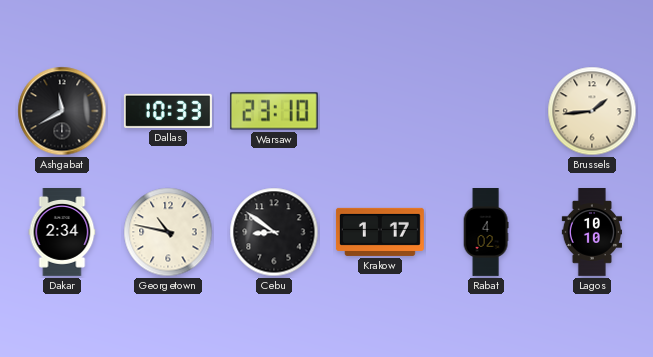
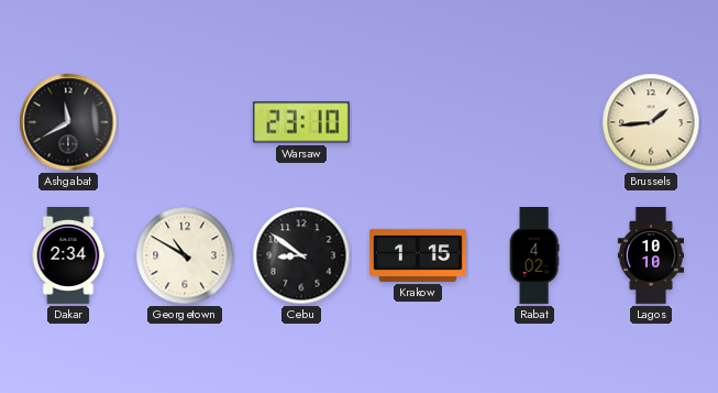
Dallas: 10:33 -> none
Georgetown: 10:47 -> 10:50
Krakow: 1:17 -> 1:15
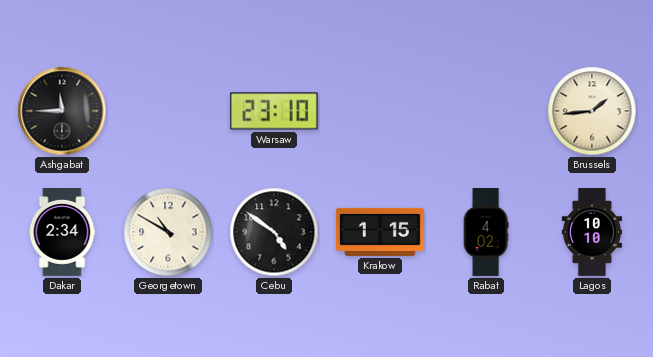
Ashgabat: 11:40 -> 11:45
Cebu: 8:51 -> 4:51
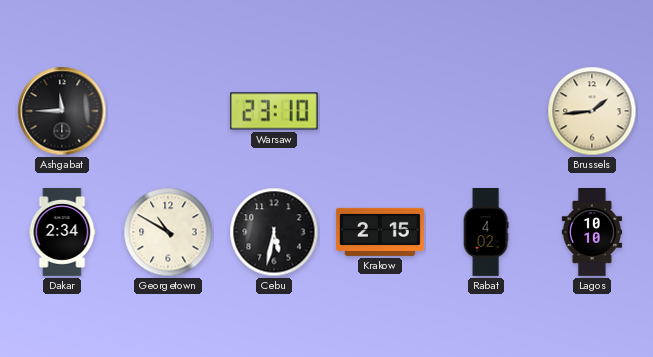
Cebu: 4:51 -> 5:32
Krakow: 1:15 -> 2:15
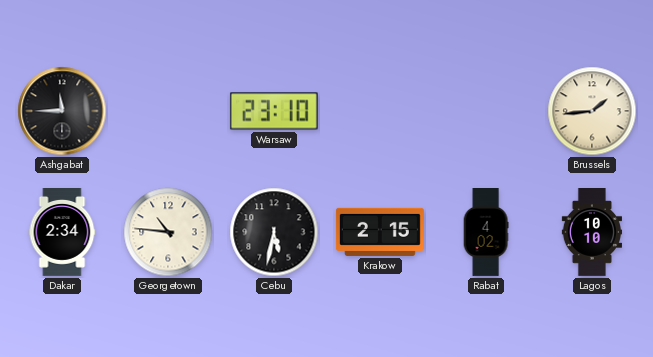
Georgetown: 10:50 -> 10:46
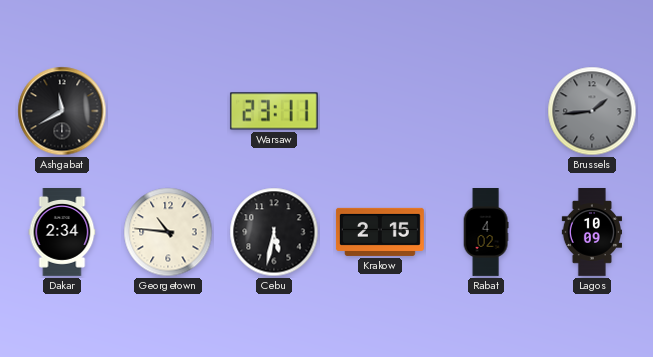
Ashgabat: 11:45 -> 11:40
Warsaw: 23:10 -> 23:11
Brussels dial: cream -> grey
Lagos: 10:10 -> 10:09
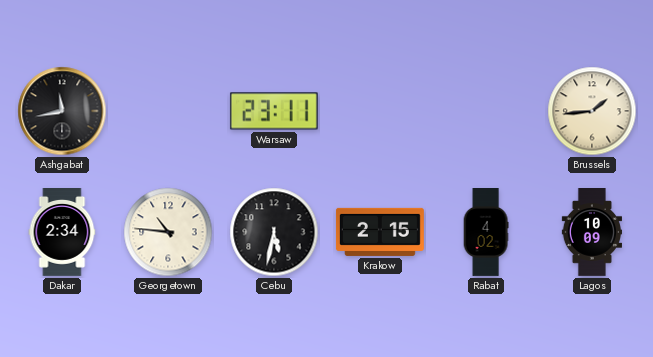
Ashgabat: 11:40 -> 11:43
Brussels dial: grey -> cream
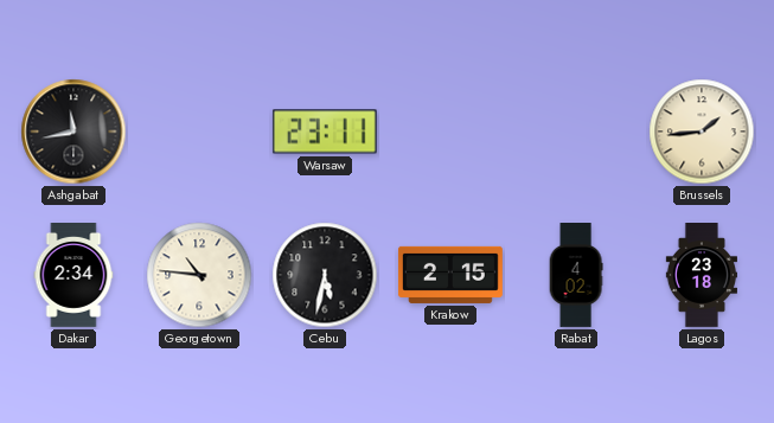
Lagos: 10:09 -> 23:18
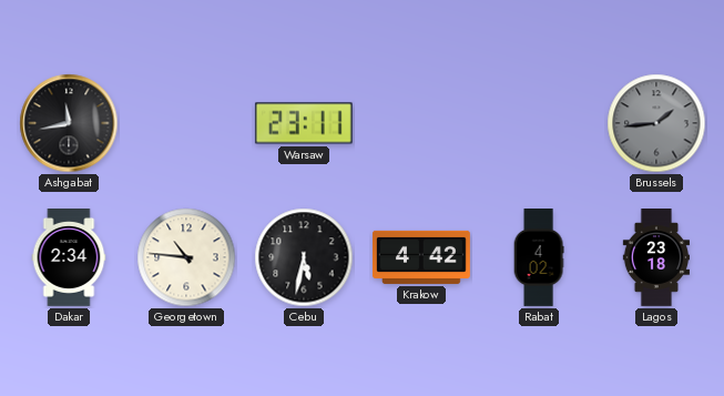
Brussels dial: cream -> grey
Krakow: 2:15 -> 4:42
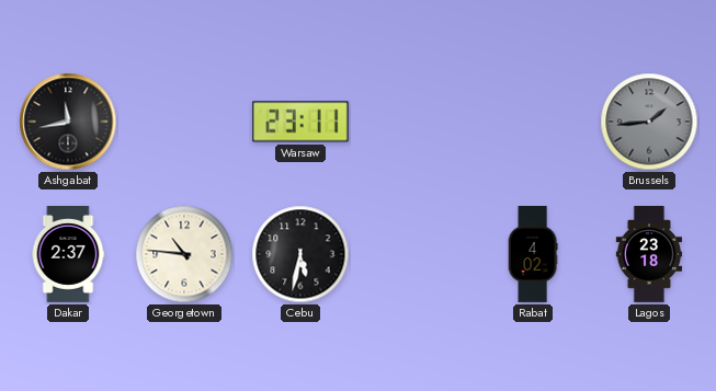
Dakar: 2:34 -> 2:37
Krakow: 4:42 -> none
